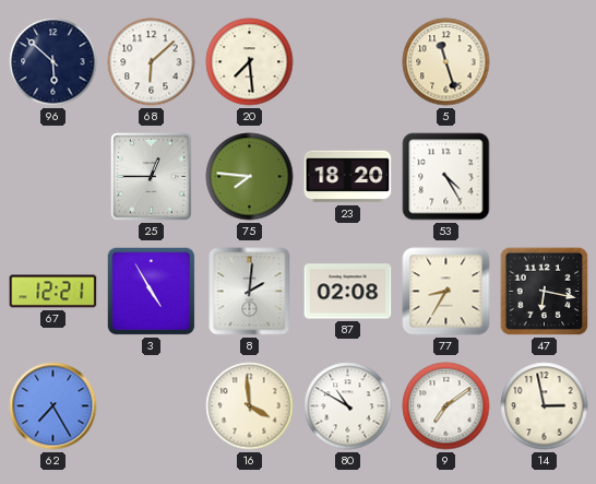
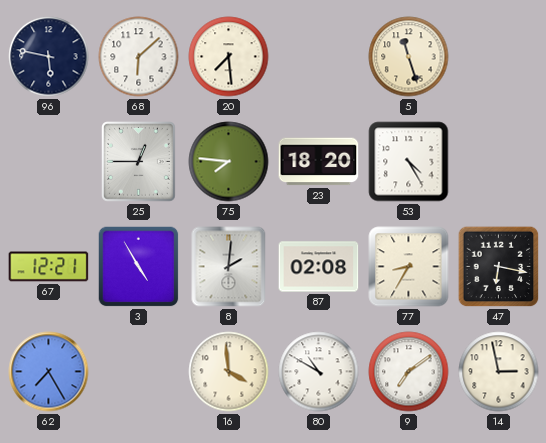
96: 5:52 -> 5:47
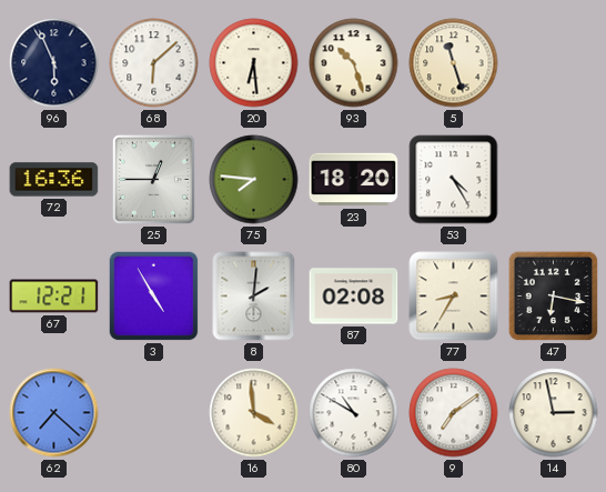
96: 5:47 -> 5:56
20: 7:29 -> 6:29
93: none -> 10:27
72: none -> 16:36
62: 7:25 -> 7:22
